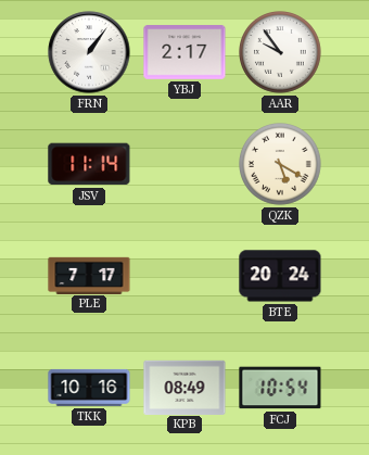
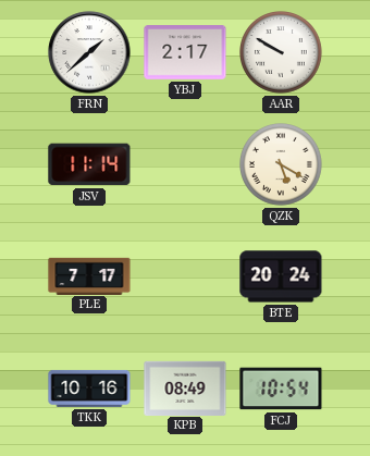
FRN: 1:06 -> 1:38
AAR: 9:54 -> 9:50
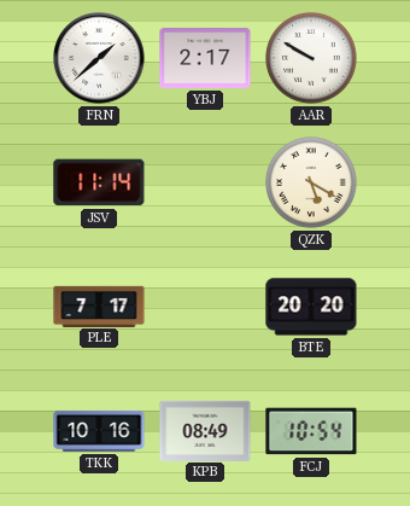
BTE: 20:24 -> 20:20
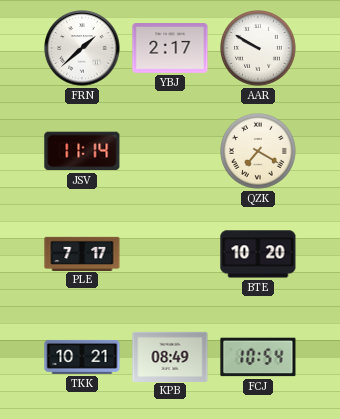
QZK: 5:20 -> 7:20
BTE: 20:20 -> 10:20
TKK: 10:16 -> 10:21
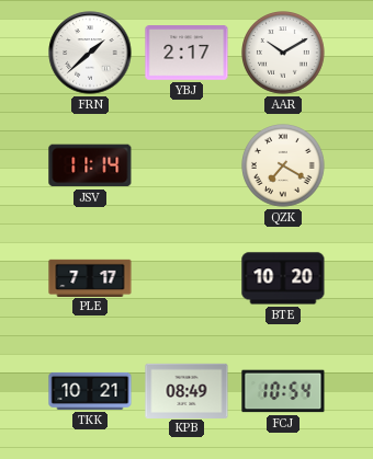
AAR: 9:50 -> 10:10
